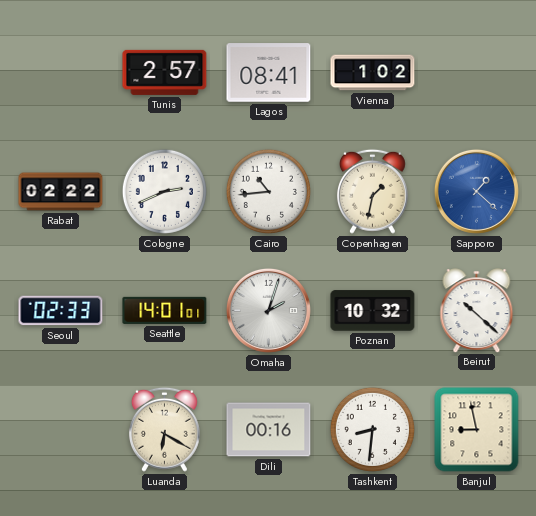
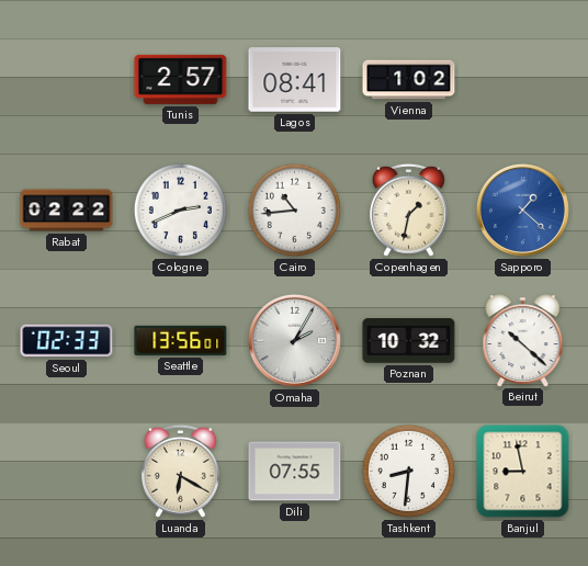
Seattle: 14:01 -> 13:56
Omaha: 2:03 -> 2:05
Dili: 00:16 -> 07:55
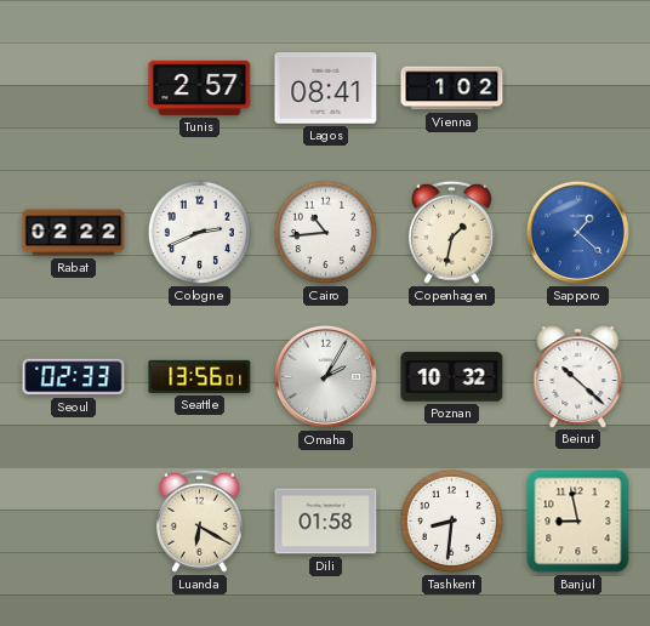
Dili: 07:55 -> 01:58
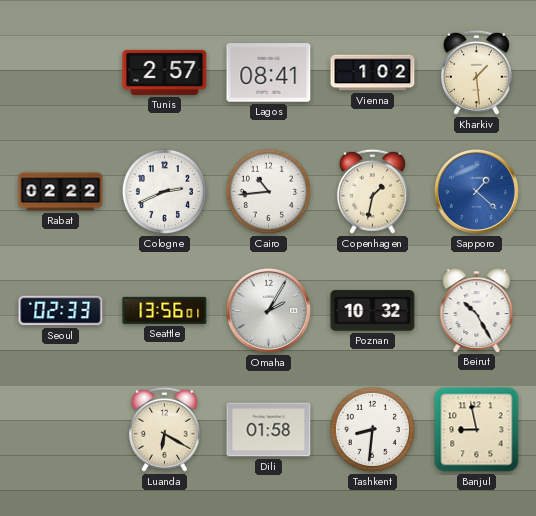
Kharkiv: none -> 1:29
Beirut: 10:22 -> 10:25
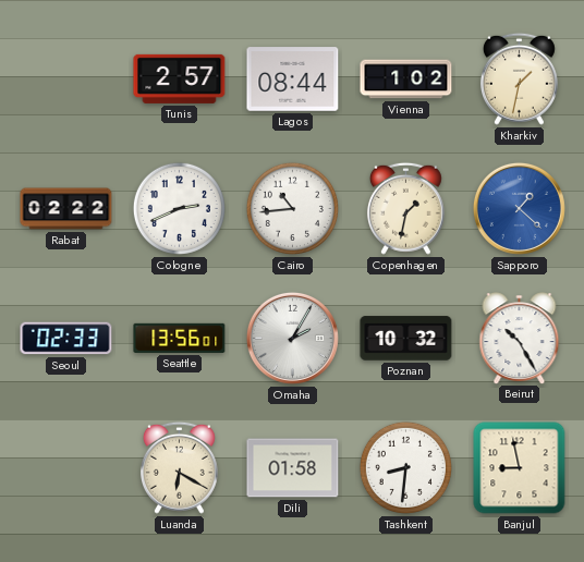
Lagos: 08:41 -> 08:44
Kharkiv: 1:29 -> 1:32
